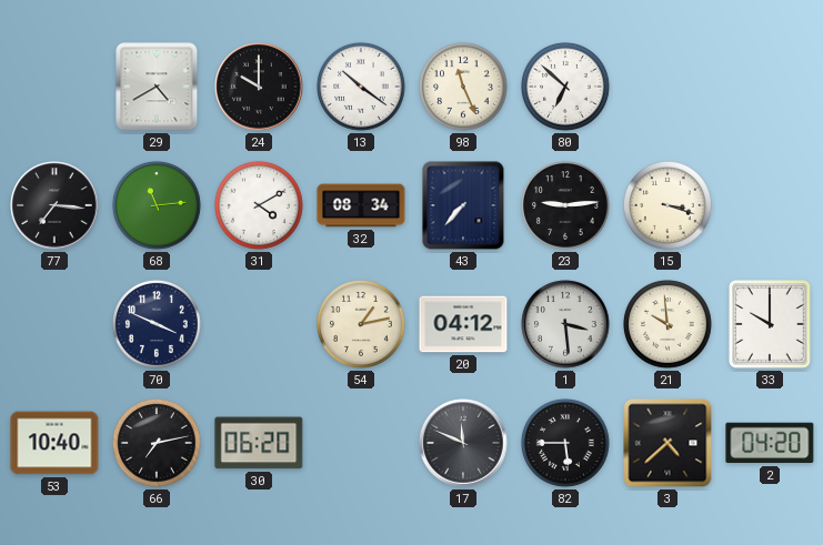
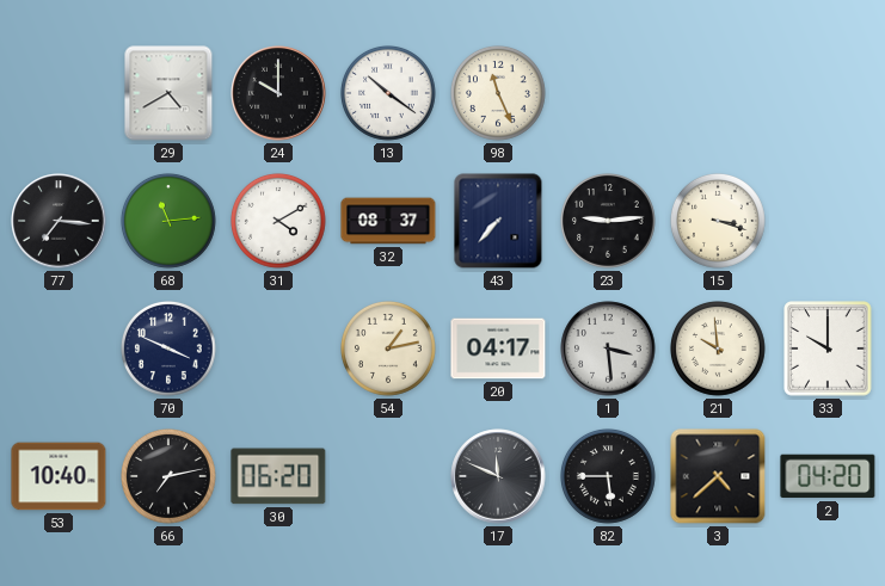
80: 6:52 -> none
32: 08:34 -> 08:37
20: 04:12 -> 04:17
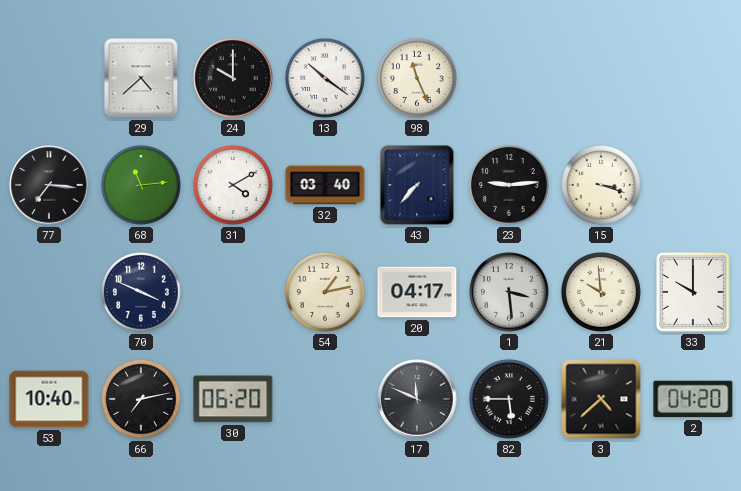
29: 4:40 -> 4:38
32: 08:37 -> 03:40
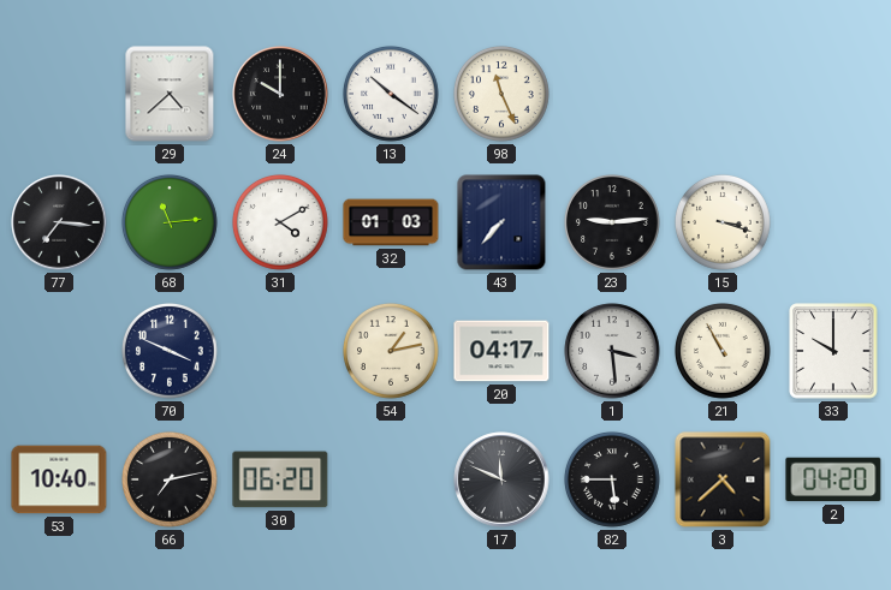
32: 03:40 -> 01:03
21: 9:59 -> 10:55
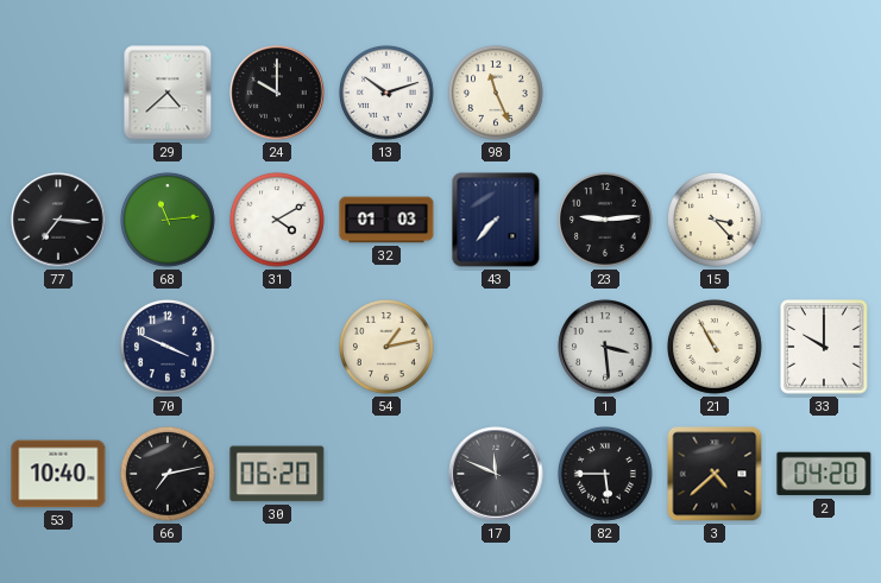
13: 10:21 -> 10:12
15: 3:18 -> 3:23
20: 04:17 -> none
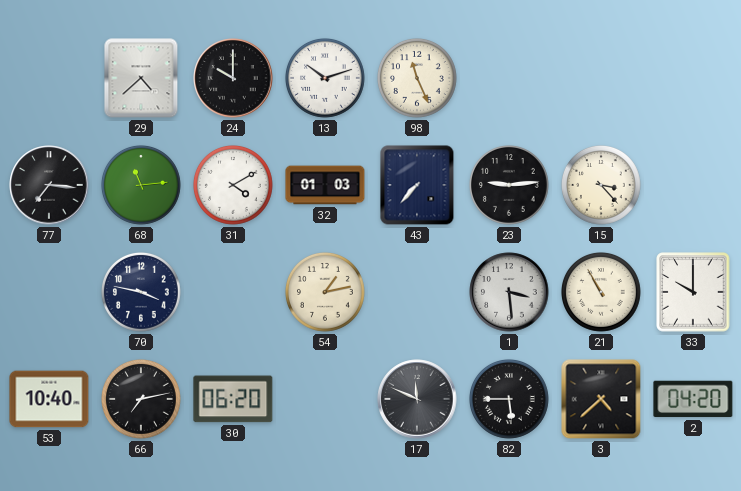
70: 3:49 -> 3:47
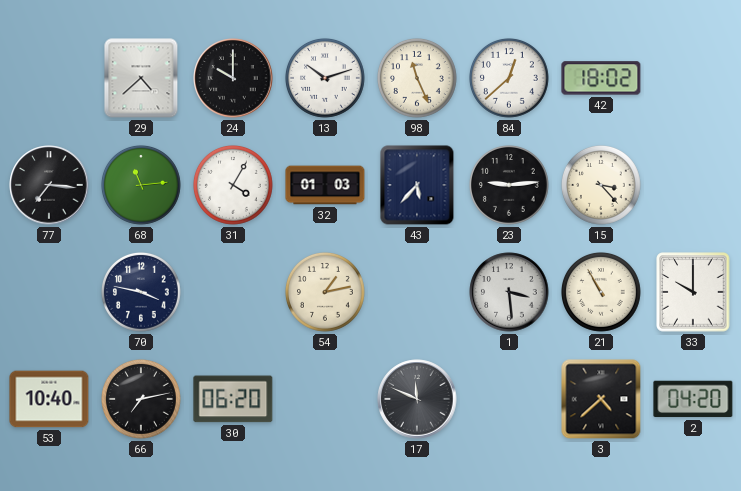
84: none -> 12:38
42: none -> 18:02
31: 4:10 -> 4:05
43: 7:37 -> 5:37
82: 5:45 -> none
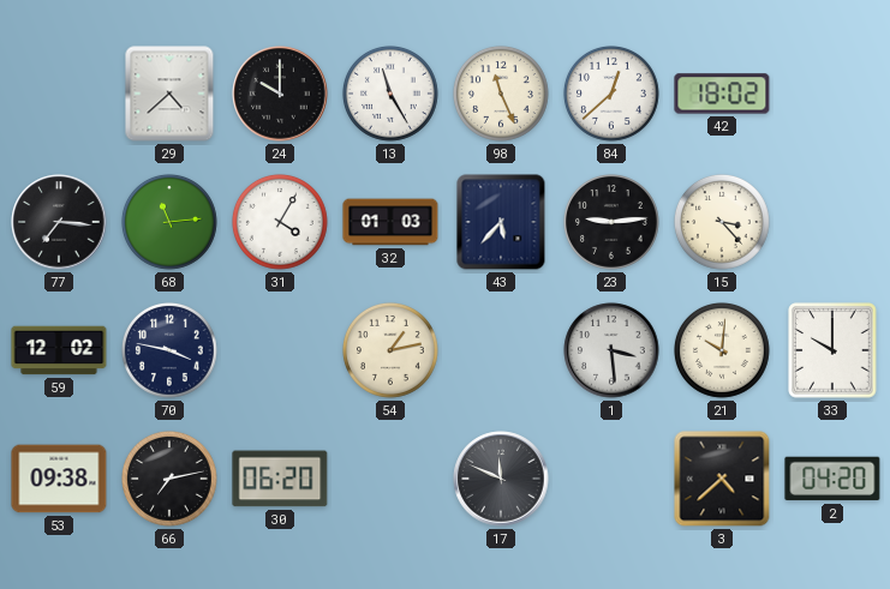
13: 10:12 -> 11:25
59: none -> 12:02
21: 10:55 -> 10:01
53: 10:40 -> 09:38
